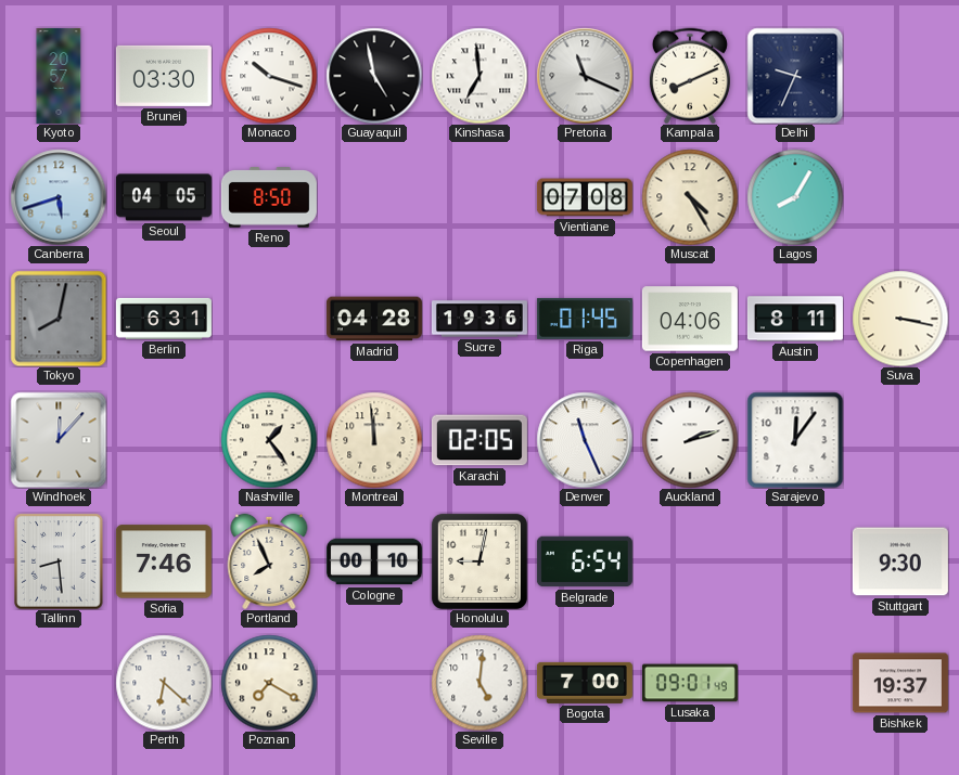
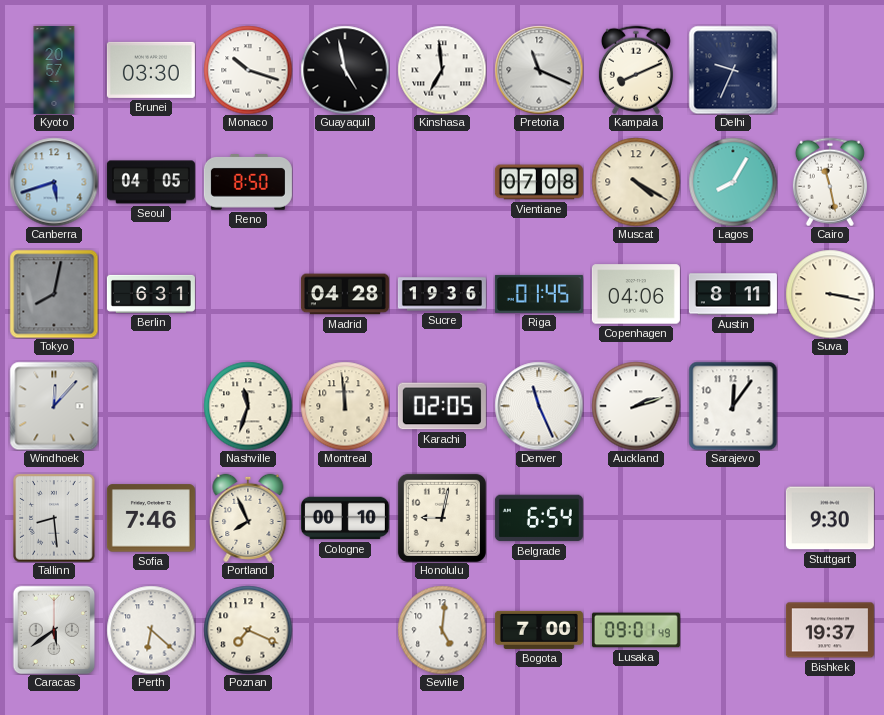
Muscat: 4:25 -> 4:20
Cairo: none -> 11:28
Nashville: 1:24 -> 11:33
Caracas: none -> 5:39
Poznan: 7:20 -> 7:19
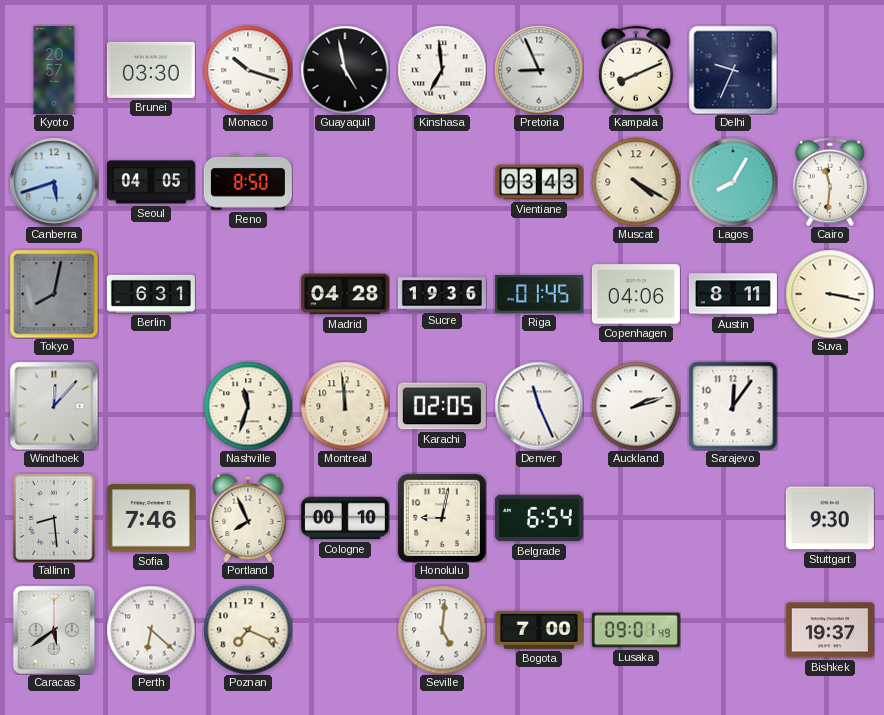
Pretoria: 11:19 -> 8:56
Vientiane: 07:08 -> 03:43
Cairo: 11:28 -> 11:31
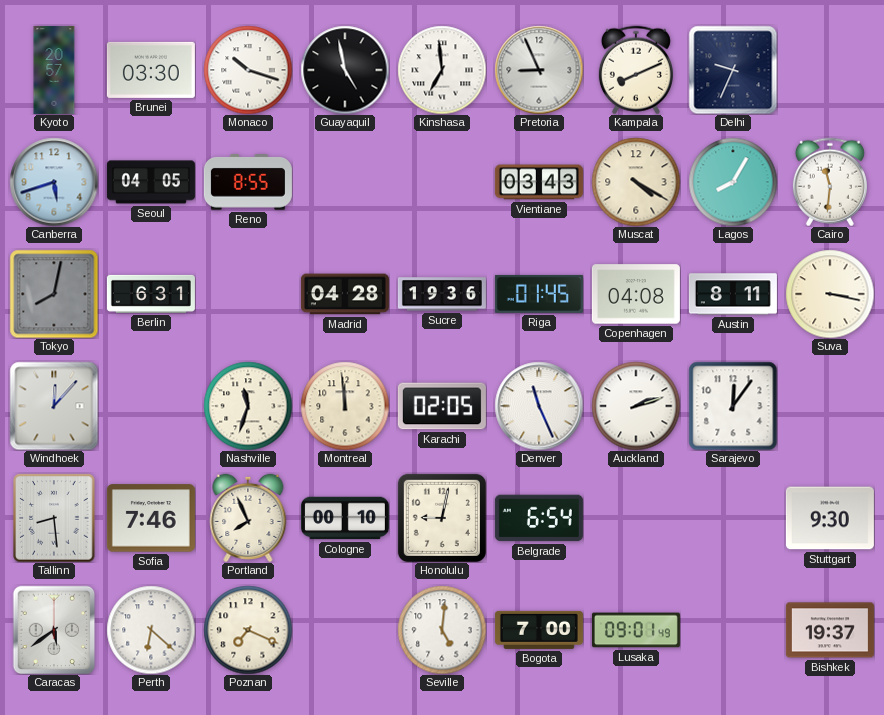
Reno: 8:50 -> 8:55
Copenhagen: 04:06 -> 04:08
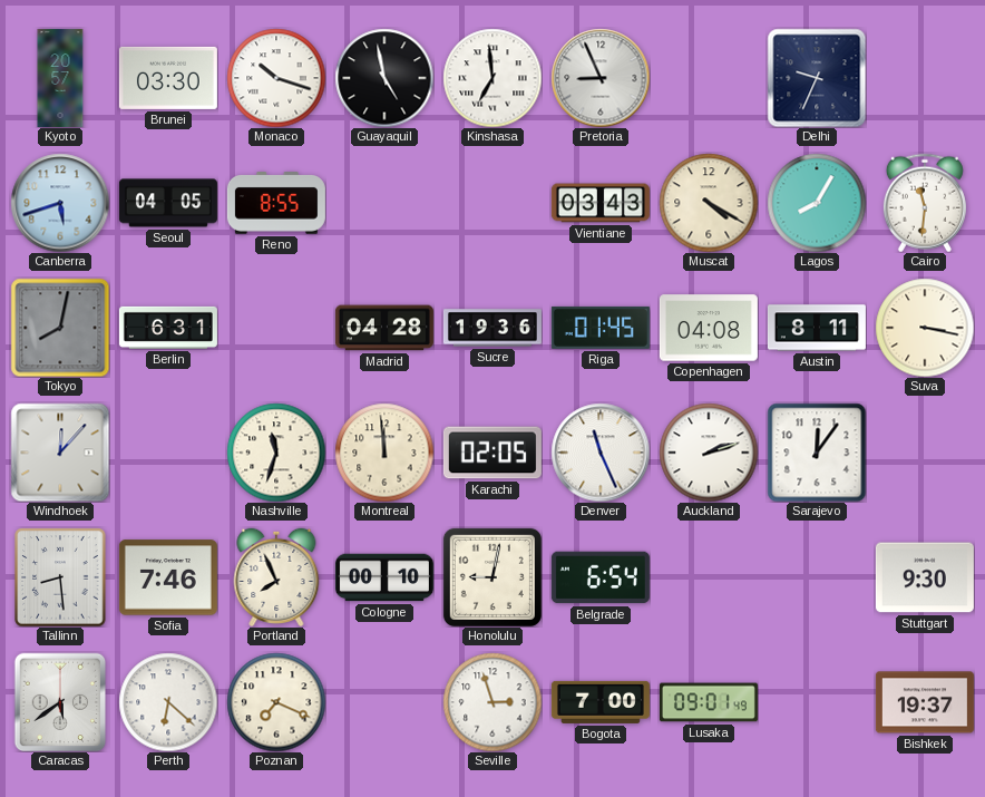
Kampala: 8:11 -> none
Seville: 5:01 -> 2:57
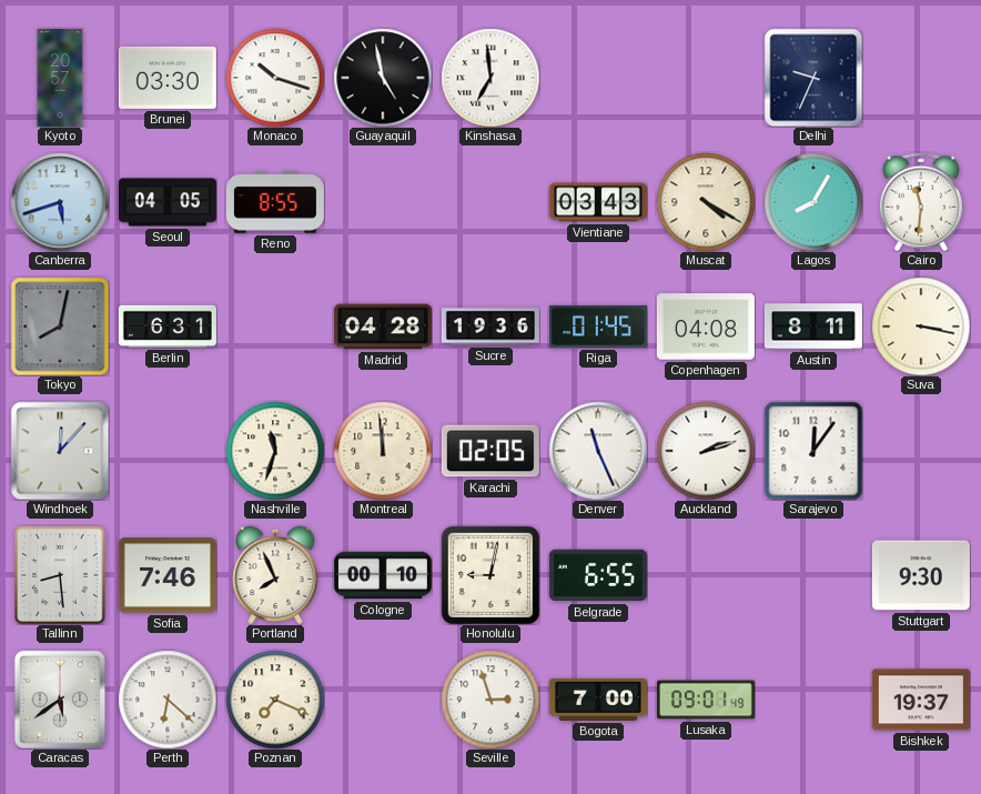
Pretoria: 8:56 -> none
Belgrade: 6:54 -> 6:55
